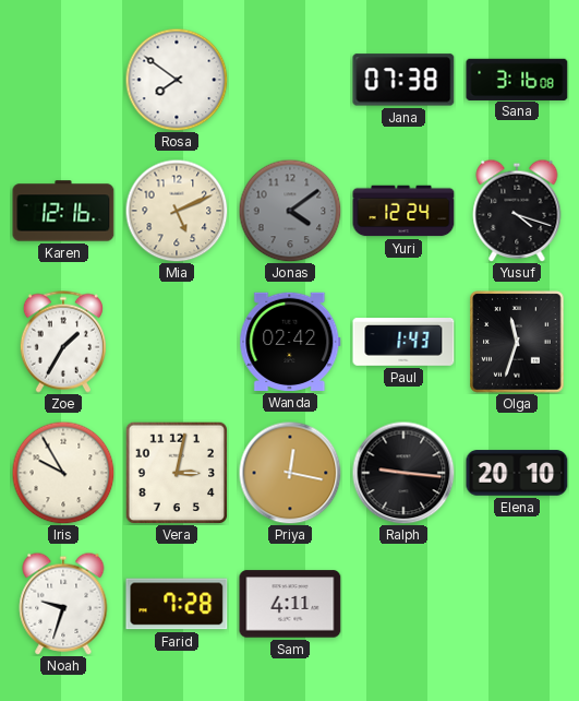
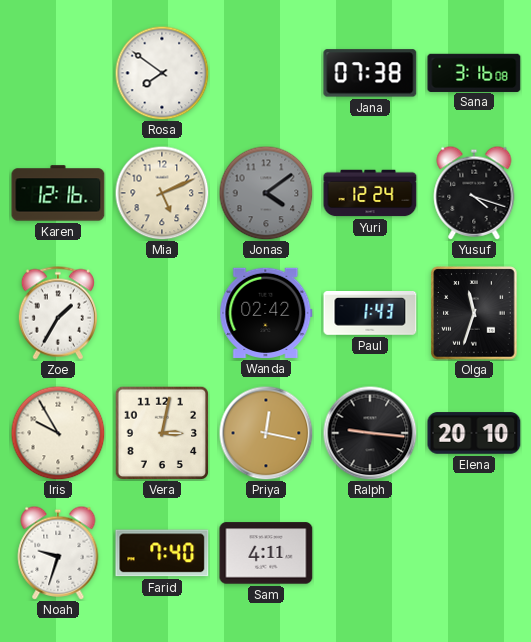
Farid: 7:28 -> 7:40
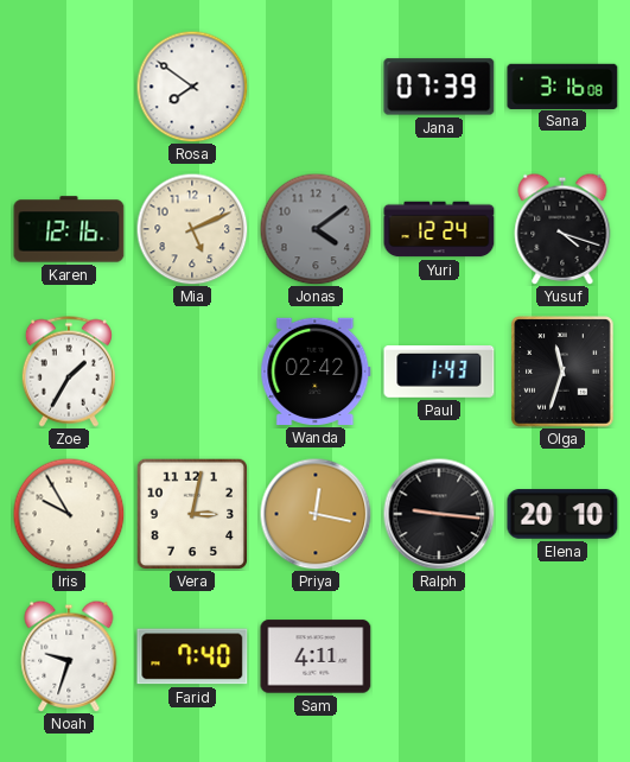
Jana: 07:38 -> 07:39
